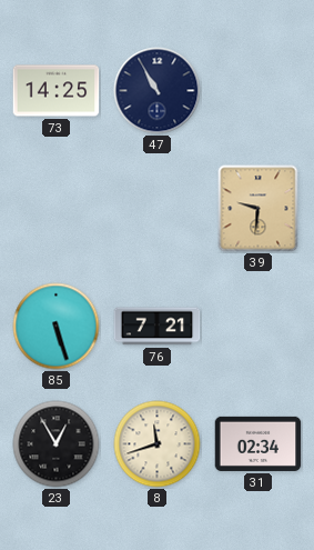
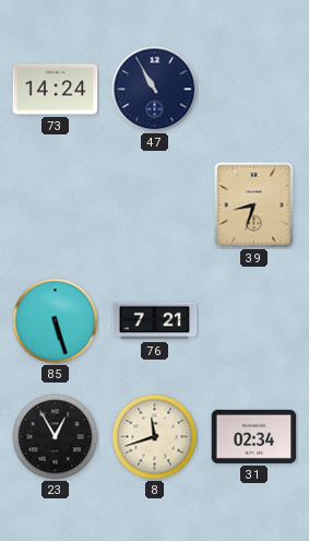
73: 14:25 -> 14:24
39: 9:31 -> 8:33
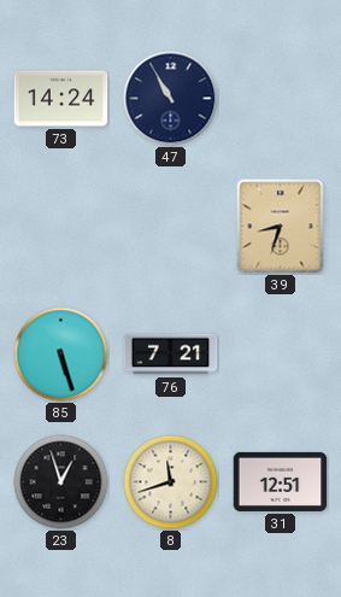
23: 12:55 -> 12:57
31: 02:34 -> 12:51
